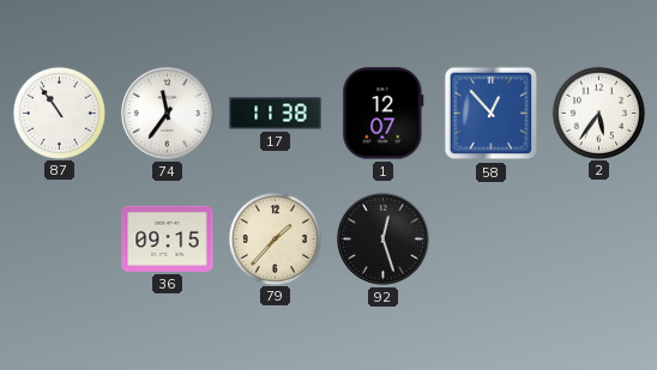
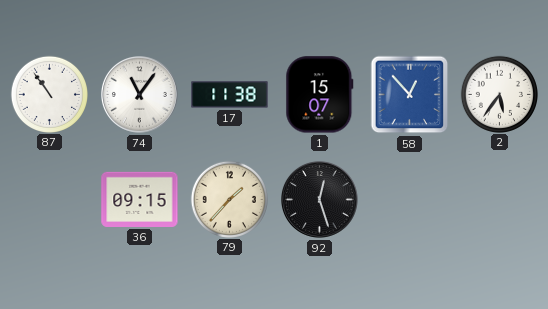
74: 11:36 -> 11:06
1: 12:07 -> 15:07
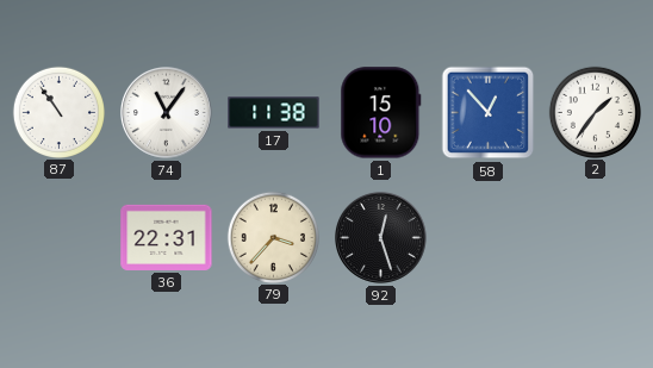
1: 15:07 -> 15:10
2: 5:36 -> 1:36
36: 09:15 -> 22:31
79: 1:37 -> 3:37
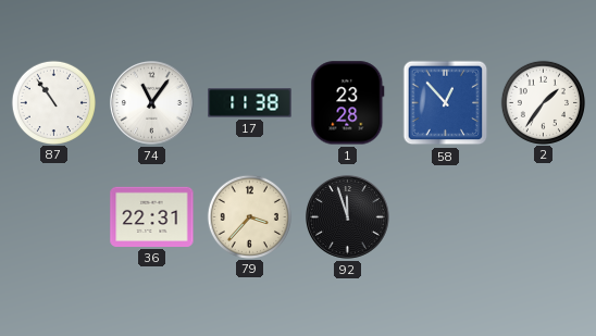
1: 15:10 -> 23:28
92: 12:27 -> 11:57
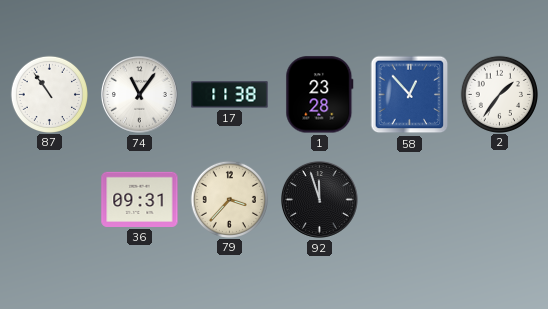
36: 22:31 -> 09:31
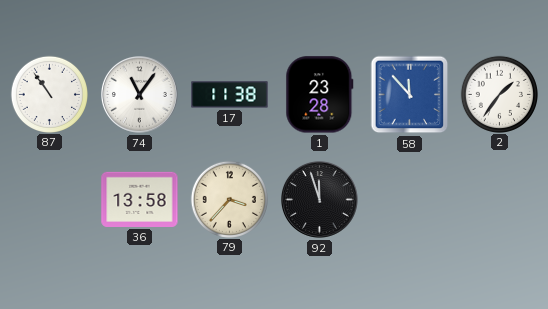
58: 12:53 -> 11:53
36: 09:31 -> 13:58
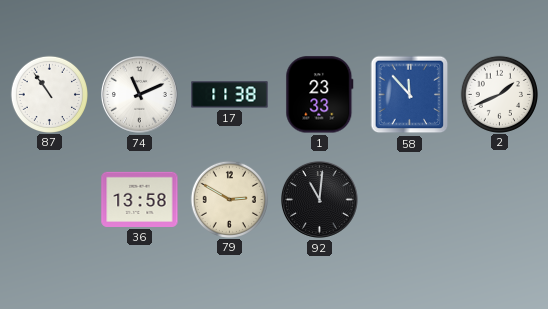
74: 11:06 -> 11:11
1: 23:28 -> 23:33
2: 1:36 -> 1:41
79: 3:37 -> 2:50
92: 11:57 -> 11:01
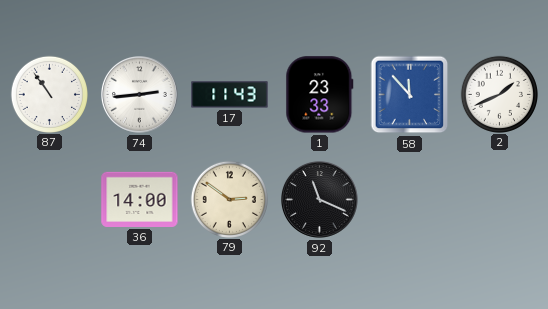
74: 11:11 -> 2:44
17: 11:38 -> 11:43
36: 13:58 -> 14:00
79: 2:50 -> 2:51
92: 11:01 -> 11:19
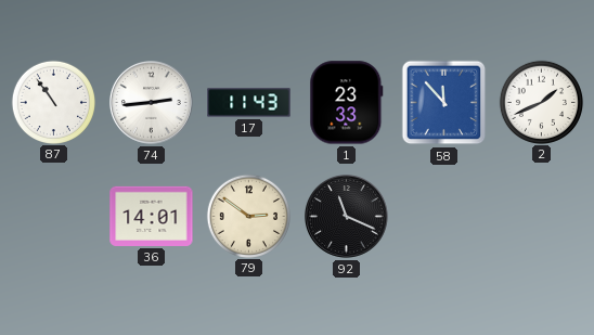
36: 14:00 -> 14:01
